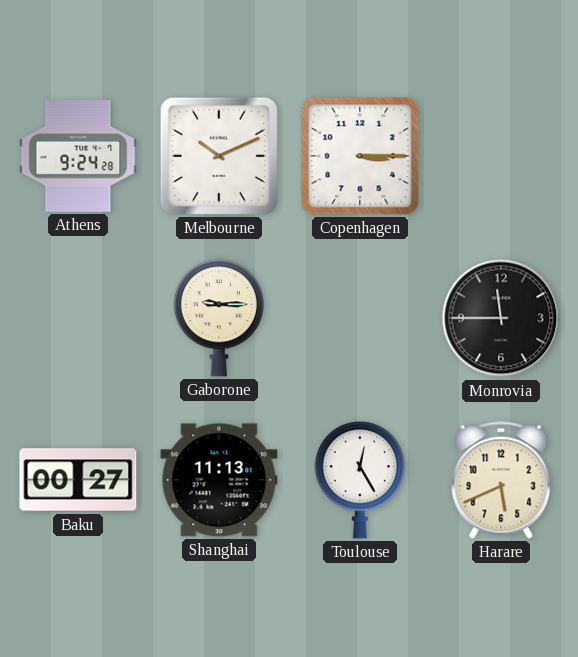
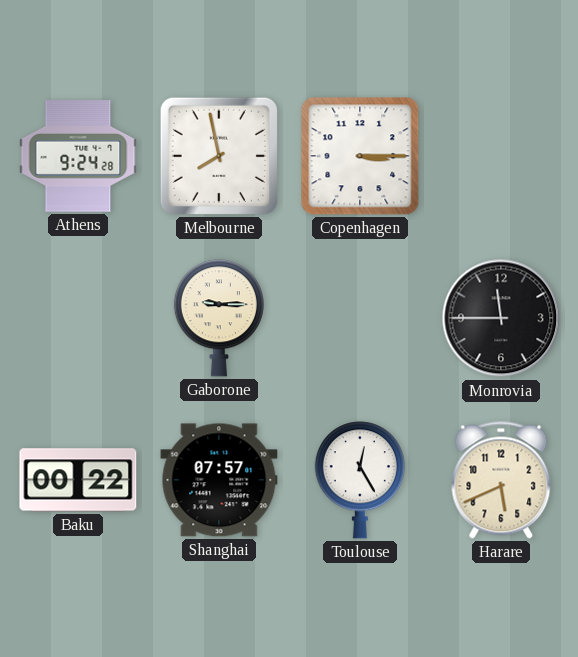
Melbourne: 10:11 -> 7:58
Baku: 00:27 -> 00:22
Shanghai: 11:13 -> 07:57
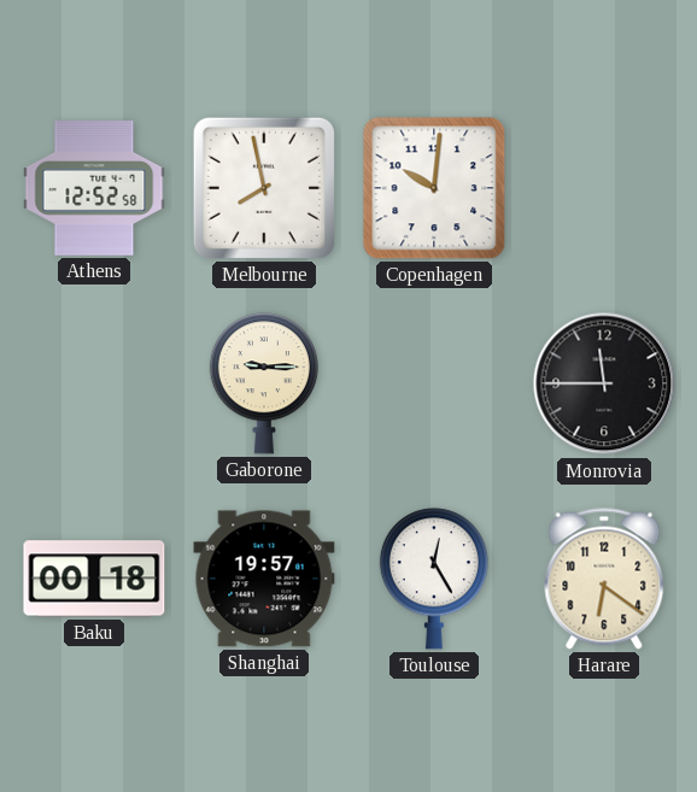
Athens: 9:24 -> 12:52
Copenhagen: 3:15 -> 10:01
Baku: 00:22 -> 00:18
Shanghai: 07:57 -> 19:57
Harare: 5:41 -> 6:21
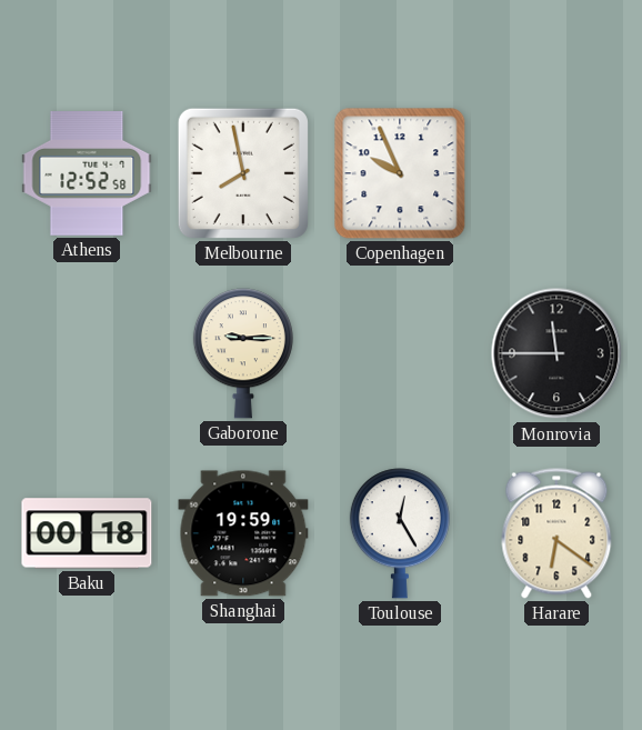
Copenhagen: 10:01 -> 9:56
Shanghai: 19:57 -> 19:59
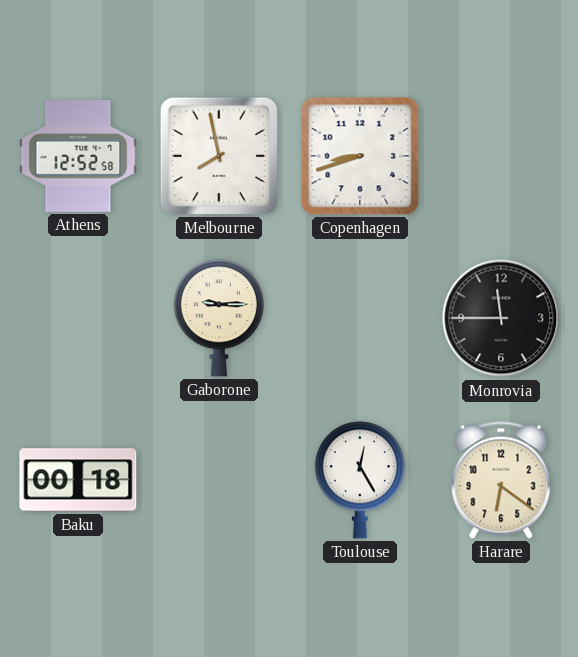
Copenhagen: 9:56 -> 8:42
Shanghai: 19:59 -> none
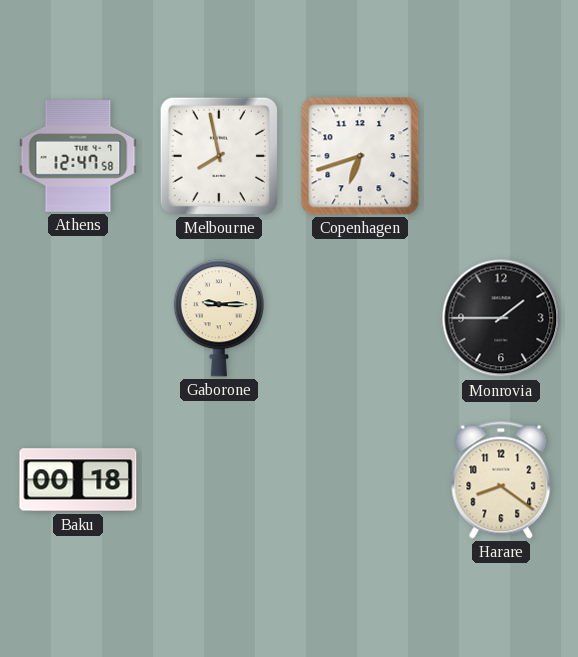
Athens: 12:52 -> 12:47
Copenhagen: 8:42 -> 6:42
Monrovia: 11:45 -> 1:45
Toulouse: 12:25 -> none
Harare: 6:21 -> 8:21
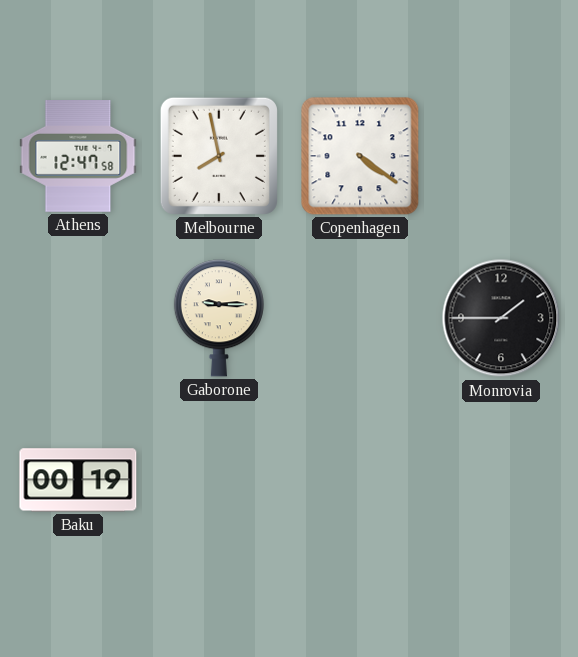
Copenhagen: 6:42 -> 4:21
Baku: 00:18 -> 00:19
Harare: 8:21 -> none
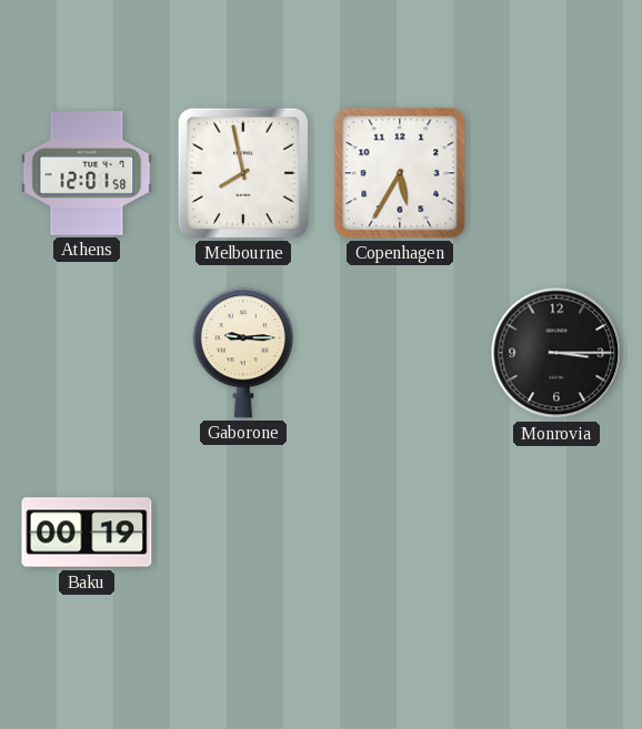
Athens: 12:47 -> 12:01
Copenhagen: 4:21 -> 5:35
Monrovia: 1:45 -> 3:15
